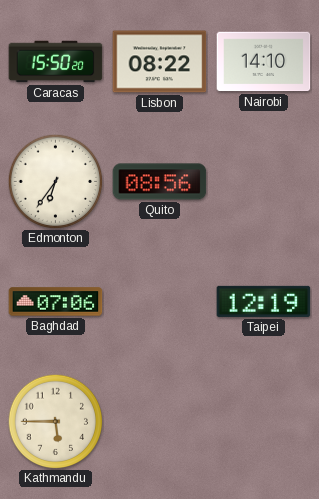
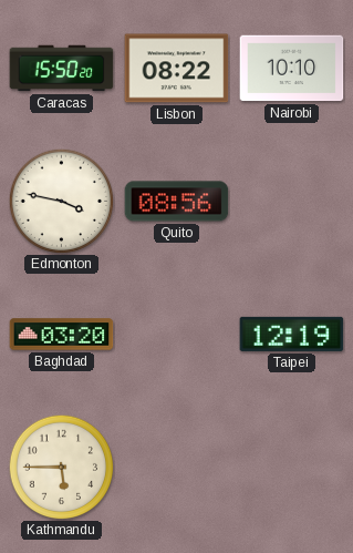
Nairobi: 14:10 -> 10:10
Edmonton: 6:36 -> 3:47
Baghdad: 07:06 -> 03:20
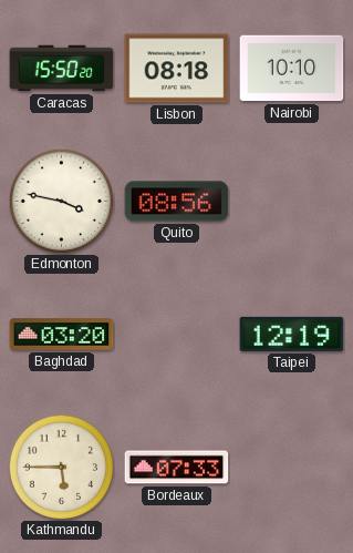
Lisbon: 08:22 -> 08:18
Bordeaux: none -> 07:33
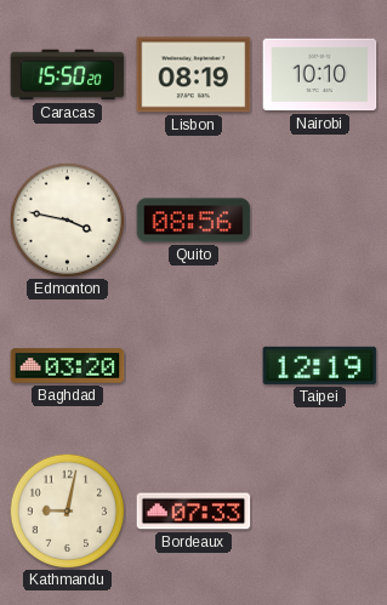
Lisbon: 08:18 -> 08:19
Kathmandu: 5:45 -> 9:02
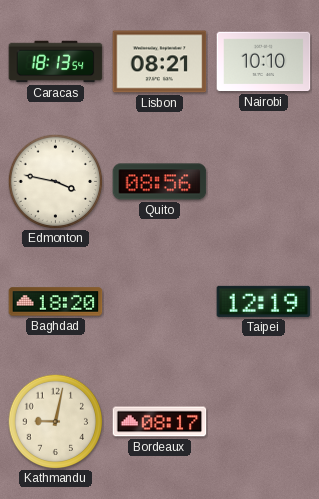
Caracas: 15:50 -> 18:13
Lisbon: 08:19 -> 08:21
Baghdad: 03:20 -> 18:20
Bordeaux: 07:33 -> 08:17
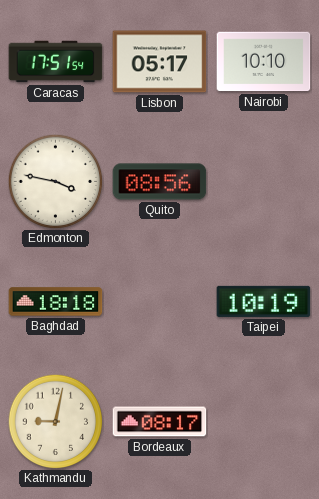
Caracas: 18:13 -> 17:51
Lisbon: 08:21 -> 05:17
Baghdad: 18:20 -> 18:18
Taipei: 12:19 -> 10:19
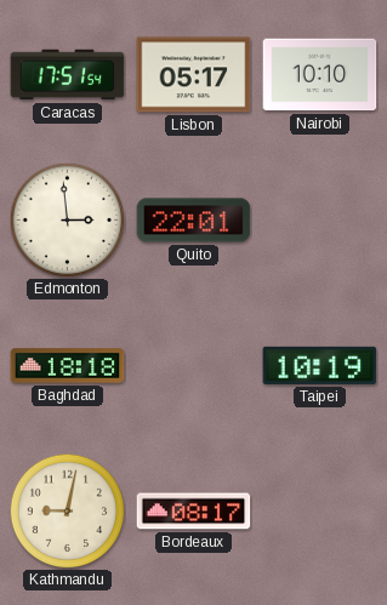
Edmonton: 3:47 -> 2:59
Quito: 08:56 -> 22:01
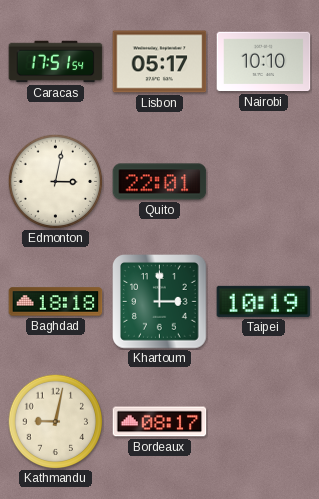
Edmonton: 2:59 -> 3:02
Khartoum: none -> 3:00
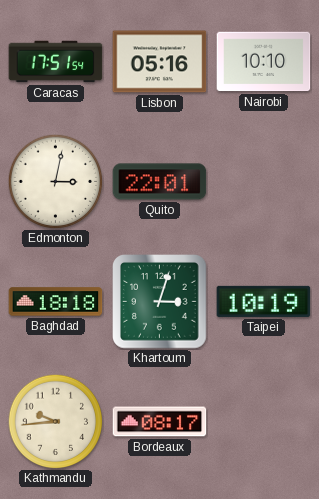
Lisbon: 05:17 -> 05:16
Khartoum: 3:00 -> 3:03
Kathmandu: 9:02 -> 9:44
